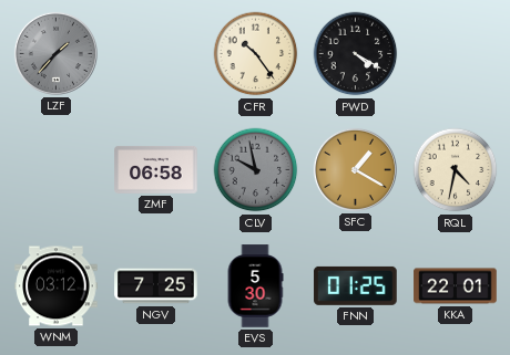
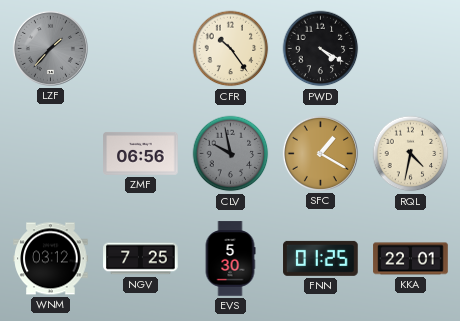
ZMF: 06:58 -> 06:56
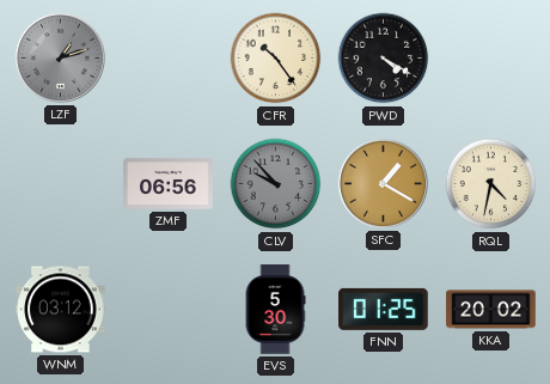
LZF: 1:37 -> 1:12
CLV: 9:58 -> 9:53
NGV: 7:25 -> none
KKA: 22:01 -> 20:02
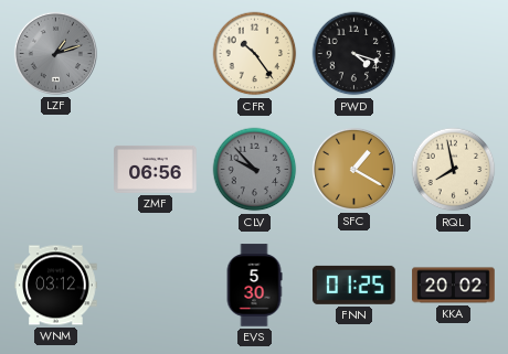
PWD: 4:20 -> 4:18
RQL: 4:32 -> 7:58
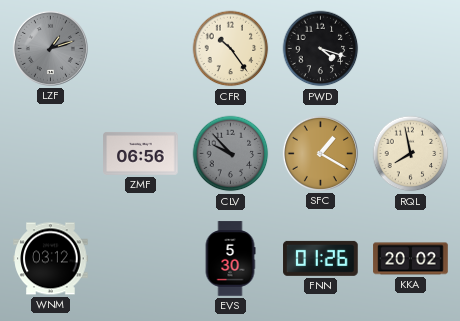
FNN: 01:25 -> 01:26
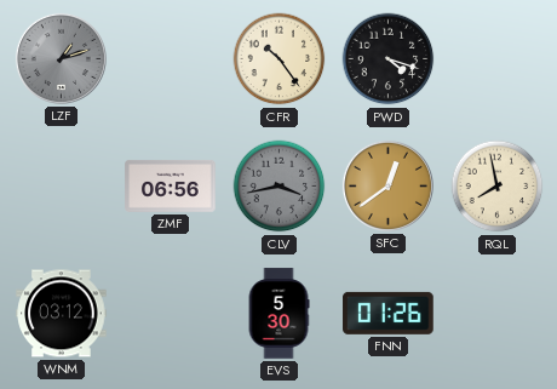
CLV: 9:53 -> 3:43
SFC: 1:20 -> 12:39
KKA: 20:02 -> none
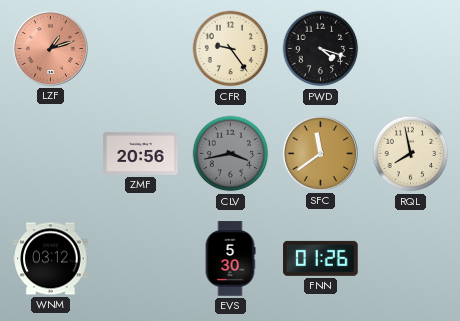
LZF dial: grey -> salmon
CFR: 10:24 -> 9:24
ZMF: 06:56 -> 20:56
SFC: 12:39 -> 11:39
